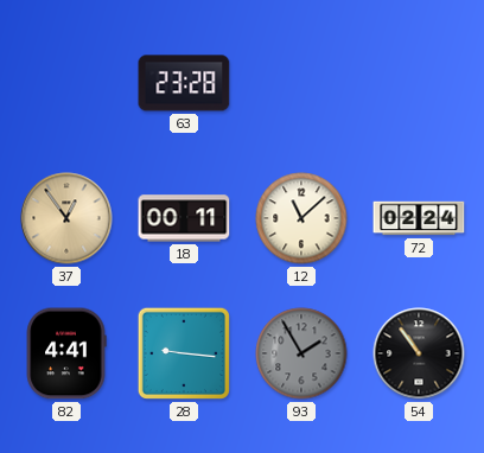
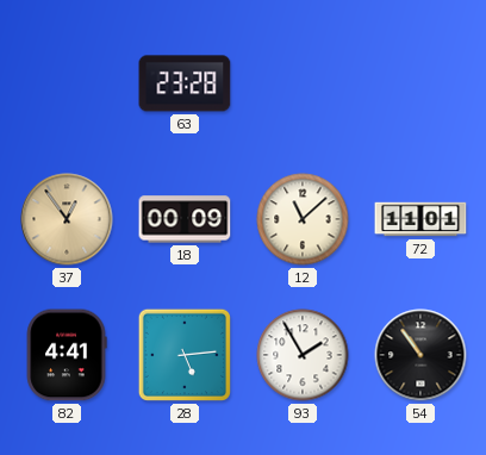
18: 00:11 -> 00:09
72: 02:24 -> 11:01
28: 9:16 -> 5:14
93 dial: grey -> white
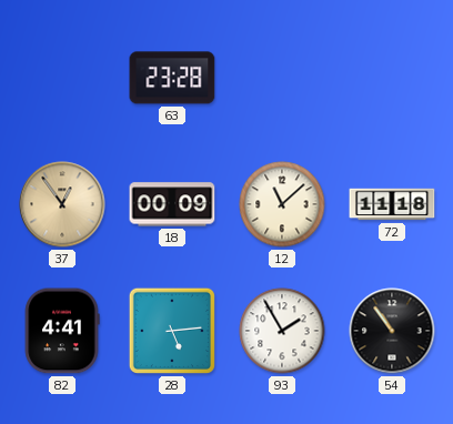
72: 11:01 -> 11:18
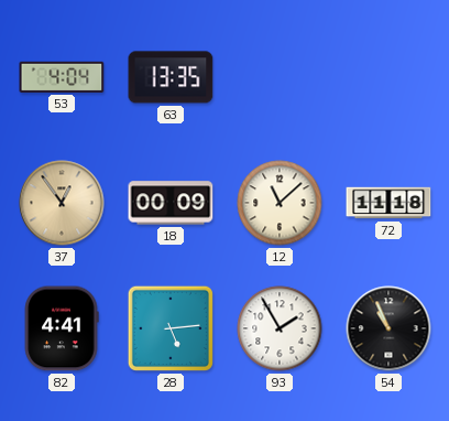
53: none -> 4:04
63: 23:28 -> 13:35
54: 10:54 -> 10:56
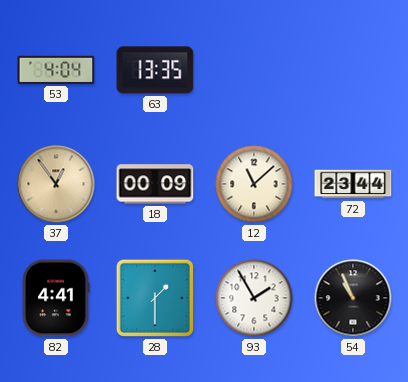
72: 11:18 -> 23:44
28: 5:14 -> 1:30
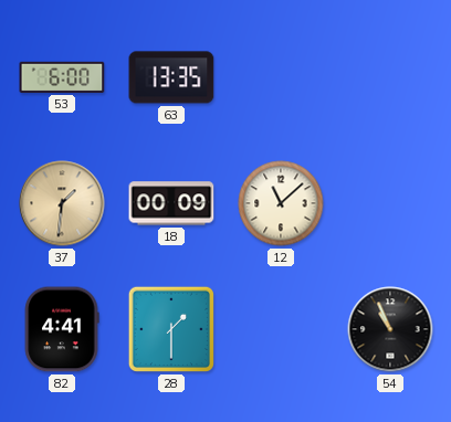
53: 4:04 -> 6:00
37: 12:54 -> 1:31
72: 23:44 -> none
93: 1:55 -> none
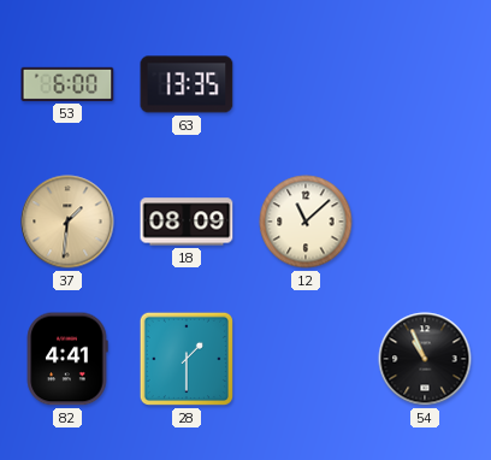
18: 00:09 -> 08:09
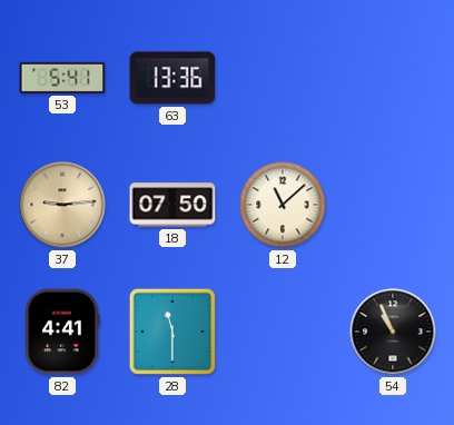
53: 6:00 -> 5:41
63: 13:35 -> 13:36
37: 1:31 -> 9:14
18: 08:09 -> 07:50
28: 1:30 -> 11:30
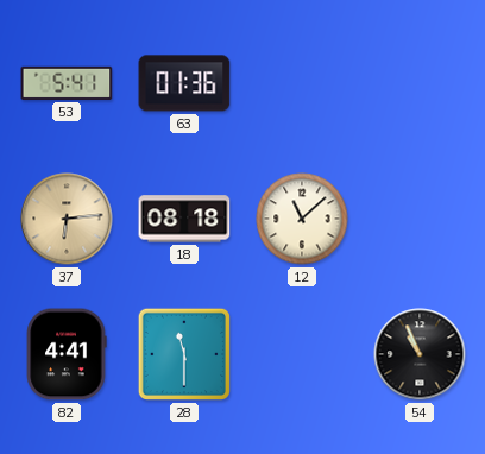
63: 13:36 -> 01:36
37: 9:14 -> 6:14
18: 07:50 -> 08:18
